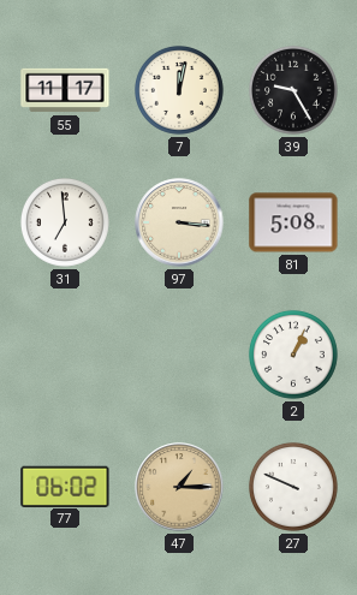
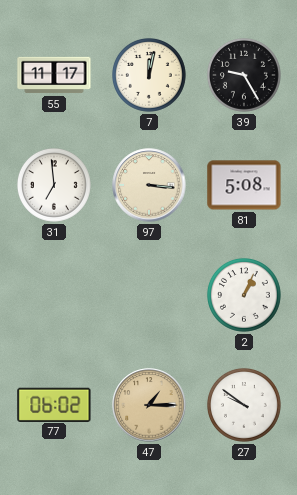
27: 9:49 -> 9:51
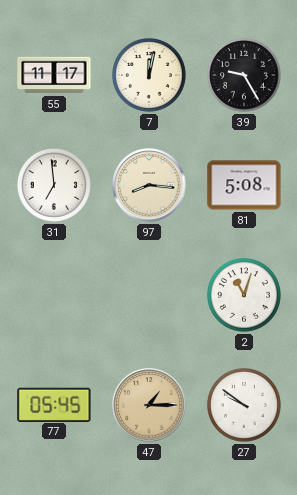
97: 3:16 -> 8:16
2: 1:04 -> 11:03
77: 06:02 -> 05:45
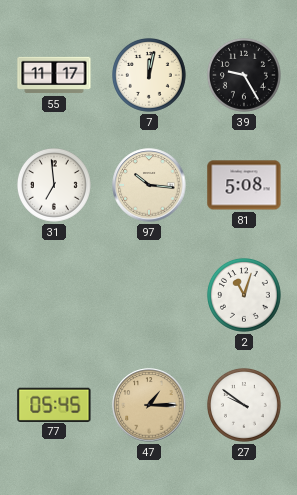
97: 8:16 -> 10:16
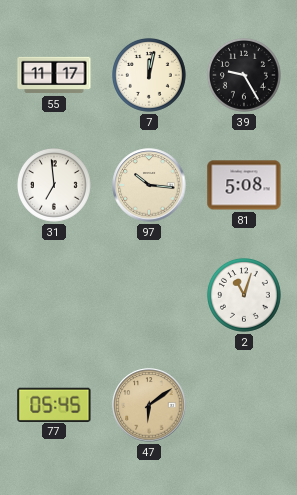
47: 1:15 -> 6:09
27: 9:51 -> none
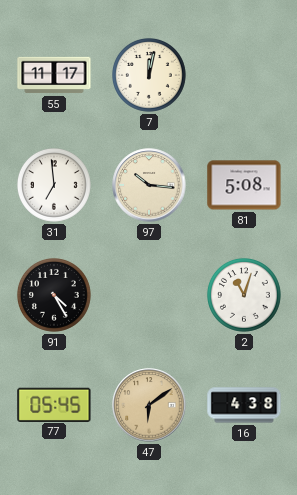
39: 9:25 -> none
91: none -> 4:25
16: none -> 4:38
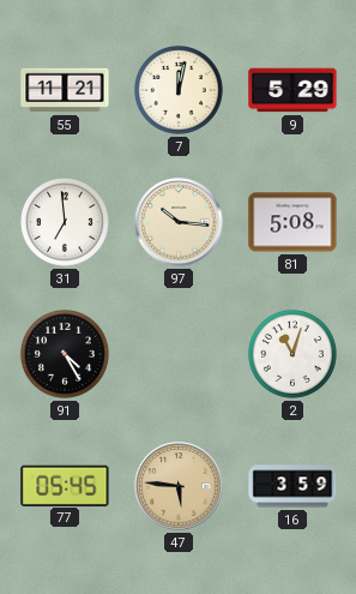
55: 11:17 -> 11:21
9: none -> 5:29
47: 6:09 -> 5:46
16: 4:38 -> 3:59
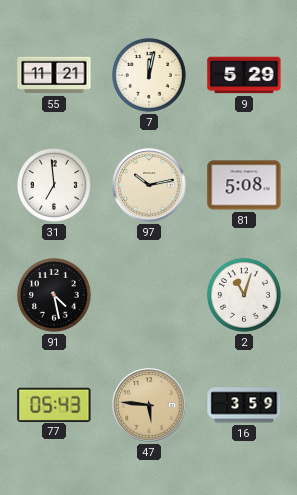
97: 10:16 -> 10:13
91: 4:25 -> 4:28
77: 05:45 -> 05:43
